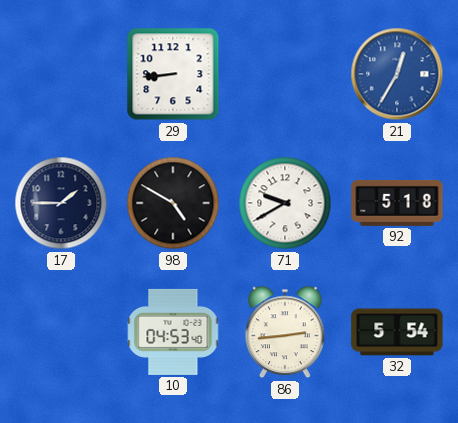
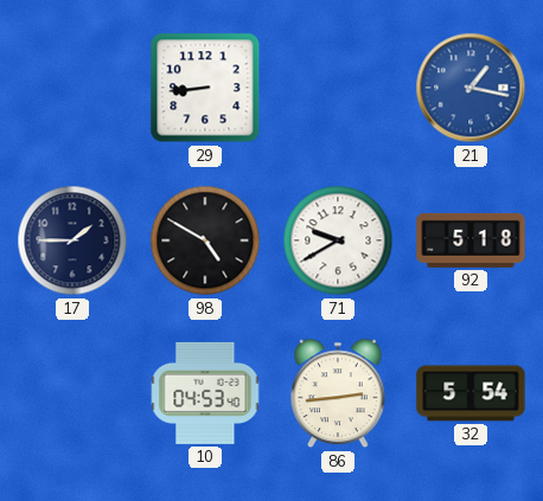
21: 12:35 -> 1:17
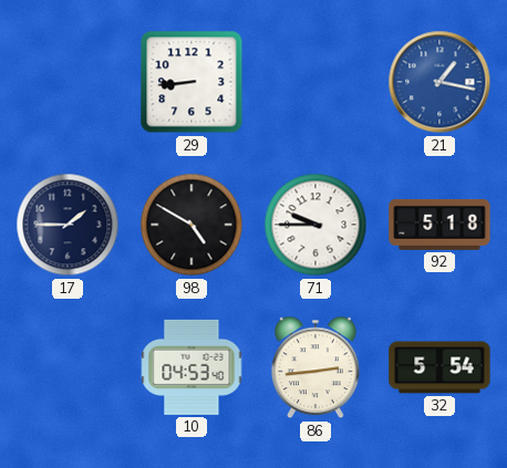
71: 9:40 -> 9:45
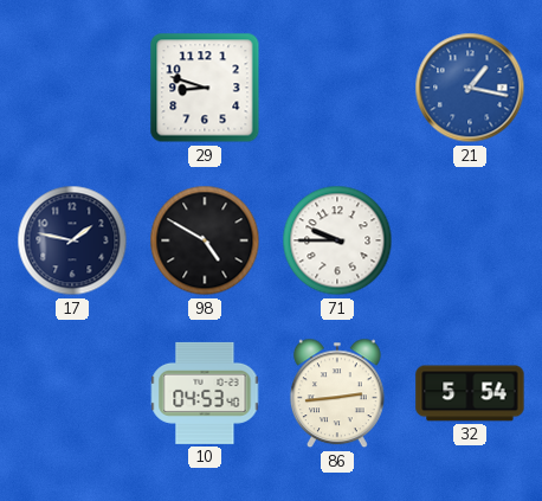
29: 8:44 -> 8:48
17: 1:45 -> 1:47
92: 5:18 -> none
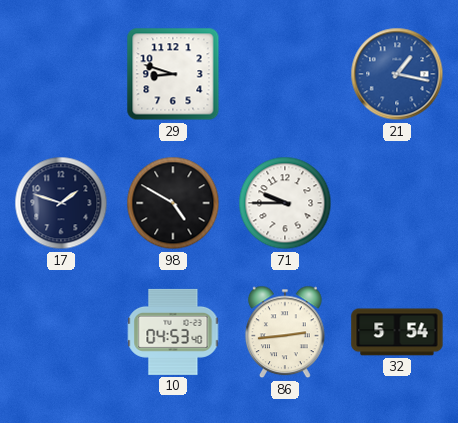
17: 1:47 -> 1:48
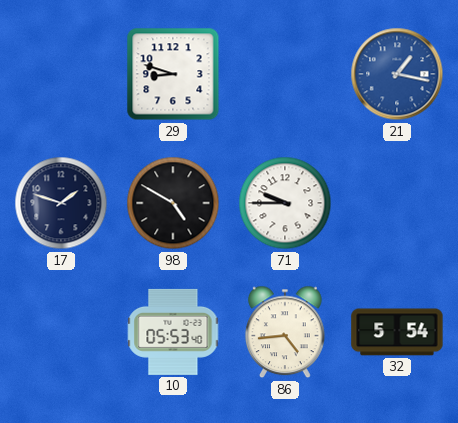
10: 04:53 -> 05:53
86: 2:44 -> 4:44
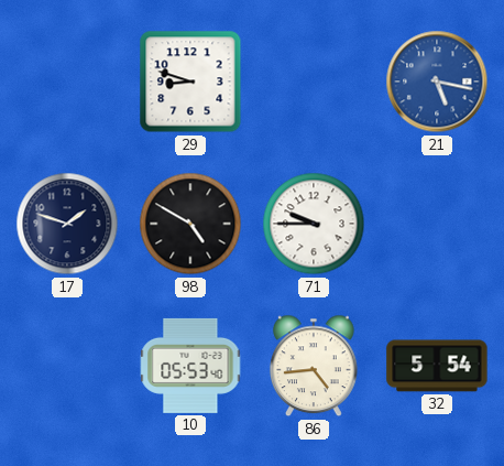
21: 1:17 -> 5:17
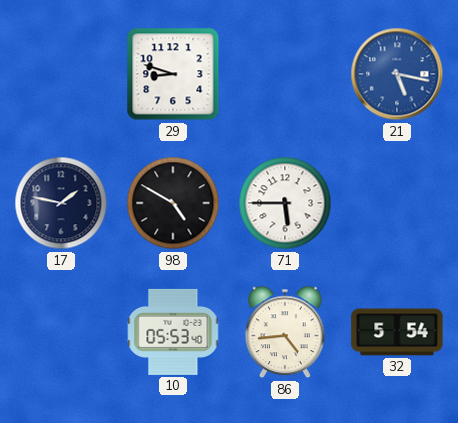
17: 1:48 -> 1:47
71: 9:45 -> 5:45
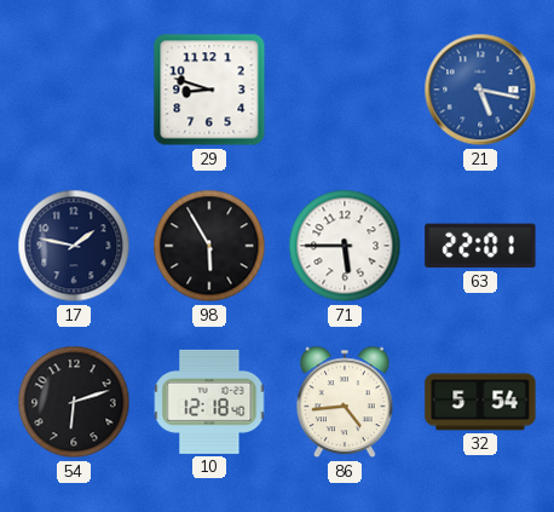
98: 4:50 -> 5:55
63: none -> 22:01
54: none -> 6:12
10: 05:53 -> 12:18
